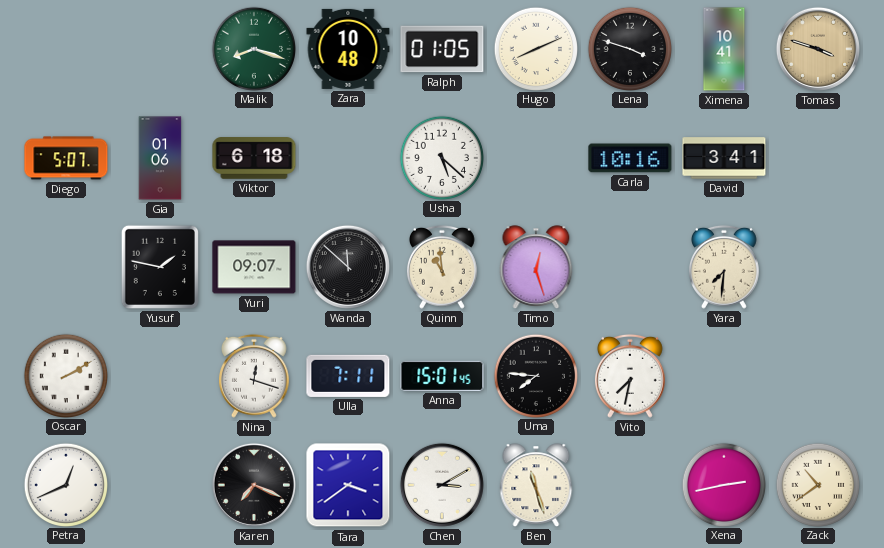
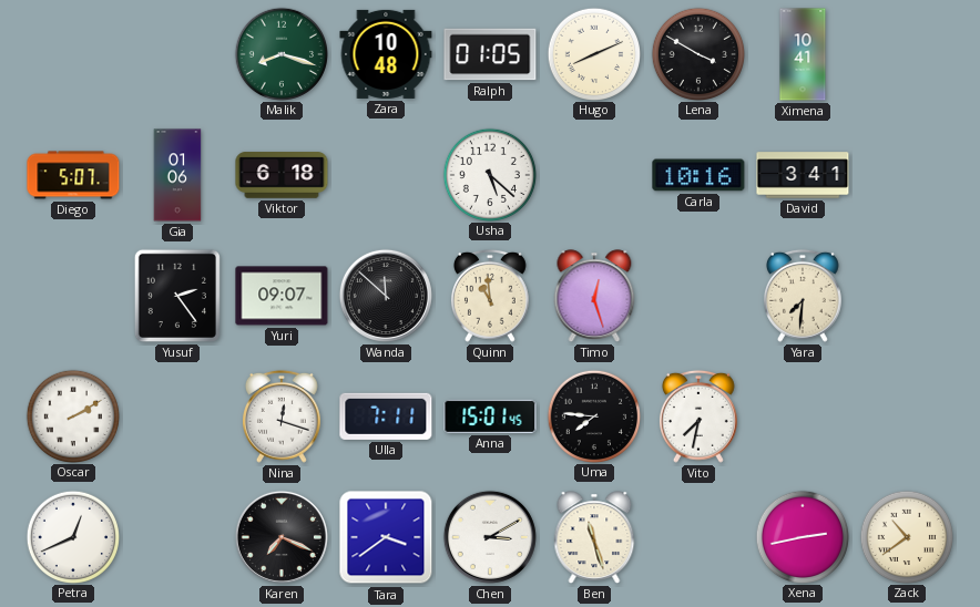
Lena: 3:48 -> 3:50
Tomas: 3:48 -> none
Yusuf: 1:47 -> 2:24
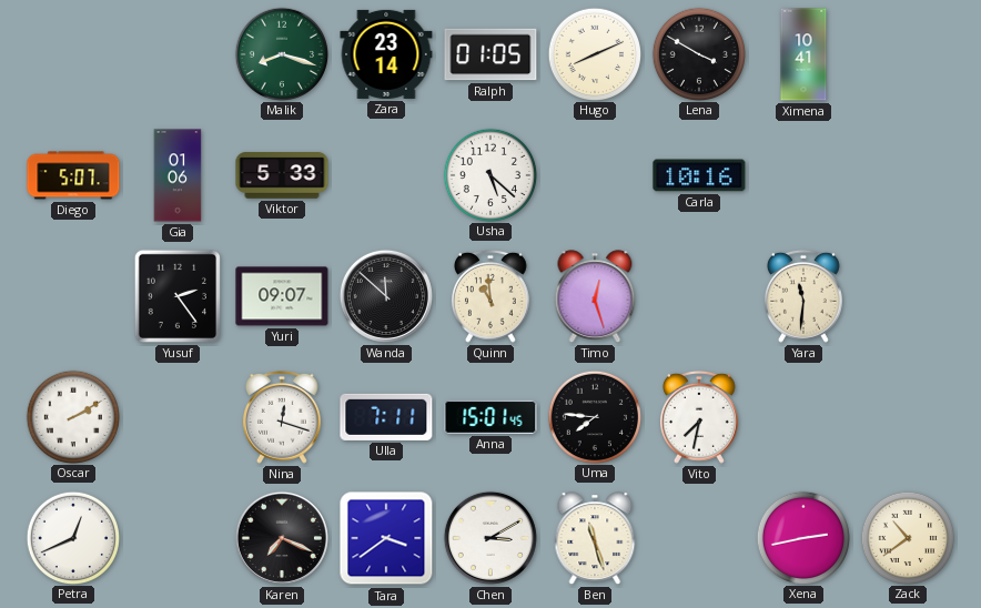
Zara: 10:48 -> 23:14
Viktor: 6:18 -> 5:33
David: 3:41 -> none
Yara: 7:31 -> 11:31
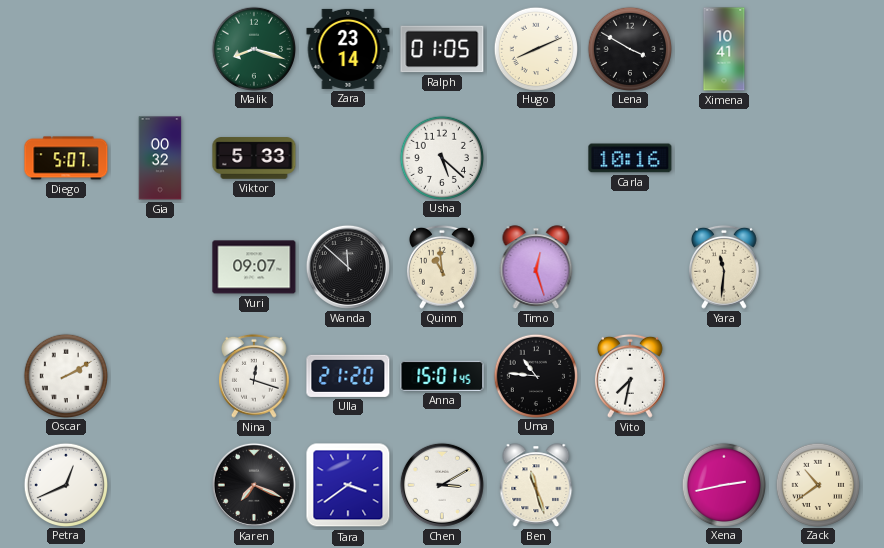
Gia: 01:06 -> 00:32
Yusuf: 2:24 -> none
Ulla: 7:11 -> 21:20
Uma: 7:46 -> 10:46
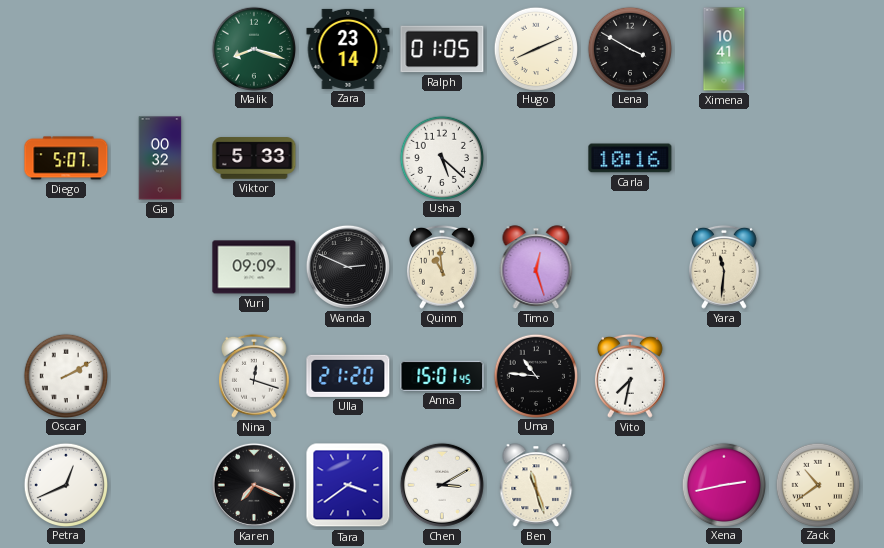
Yuri: 09:07 -> 09:09
Wanda: 11:52 -> 2:49
